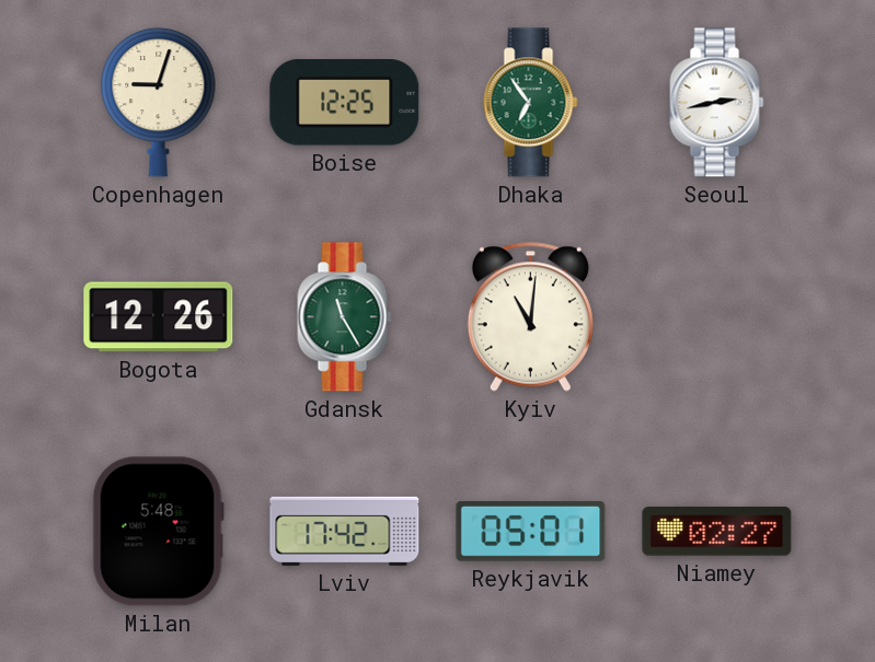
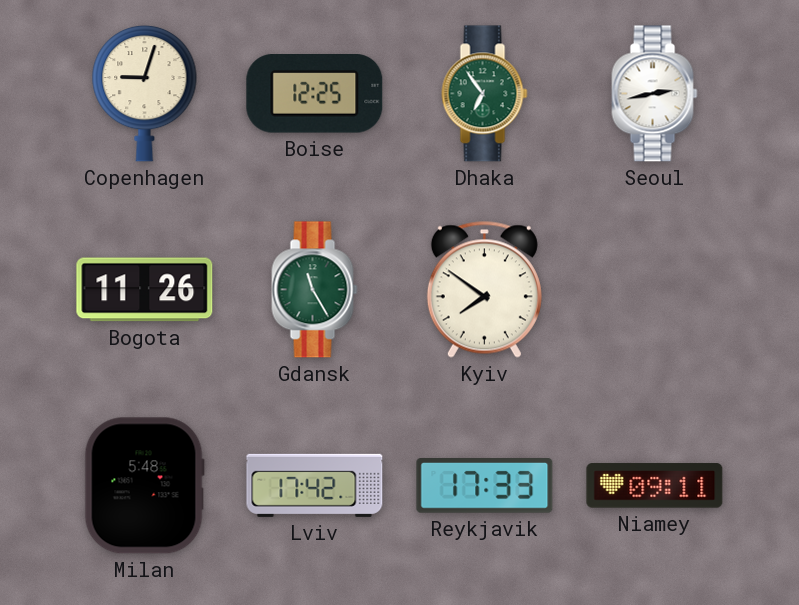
Bogota: 12:26 -> 11:26
Kyiv: 11:01 -> 7:51
Reykjavik: 05:01 -> 17:33
Niamey: 02:27 -> 09:11
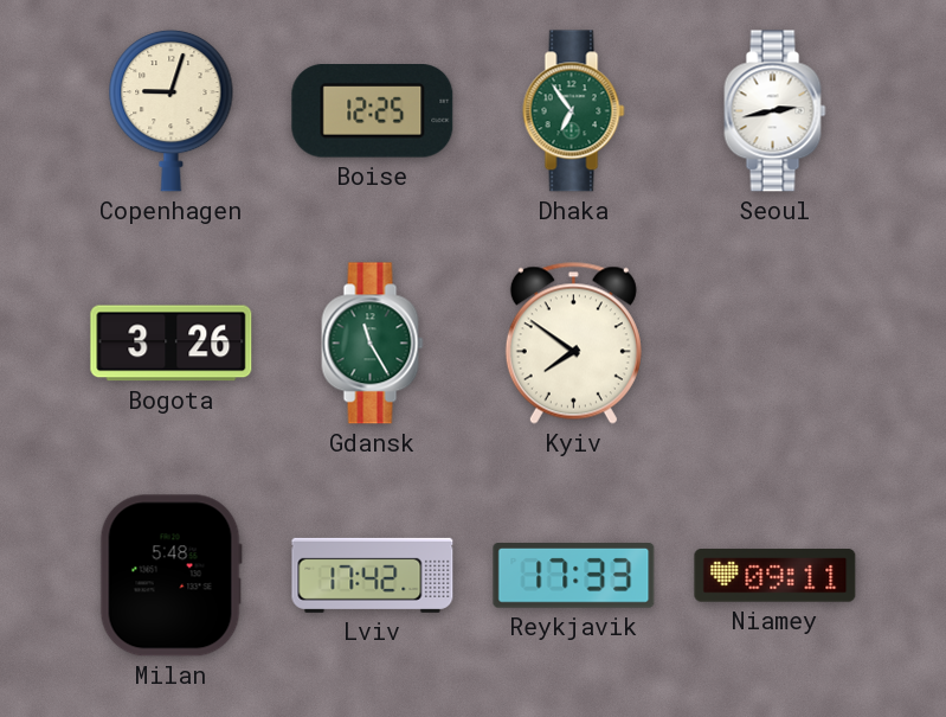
Bogota: 11:26 -> 3:26
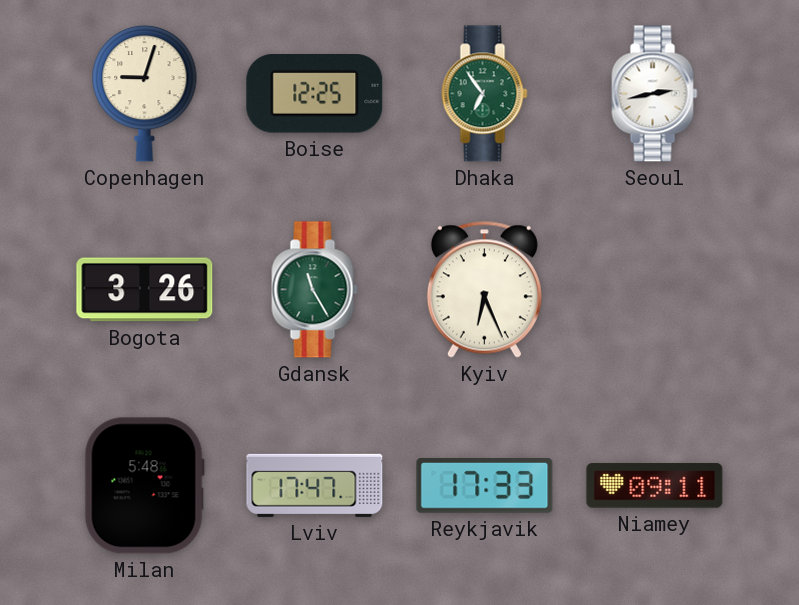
Kyiv: 7:51 -> 6:26
Lviv: 17:42 -> 17:47
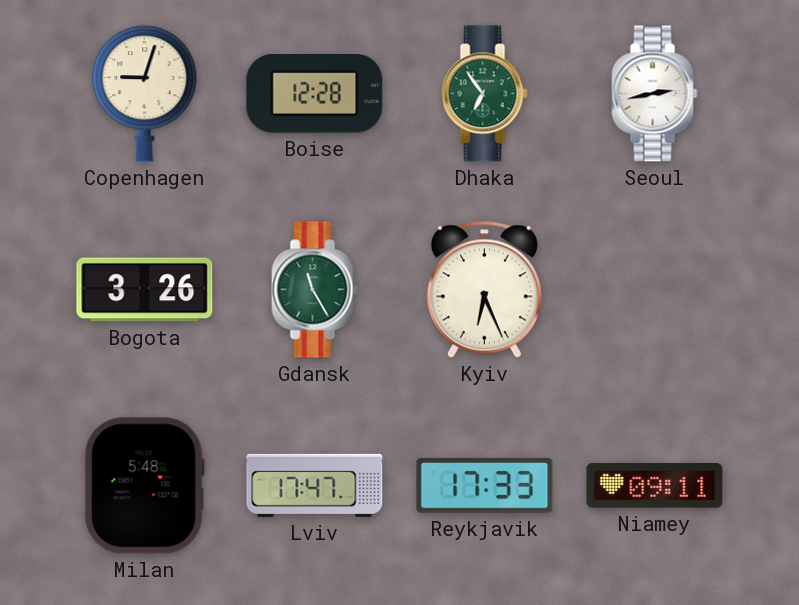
Boise: 12:25 -> 12:28
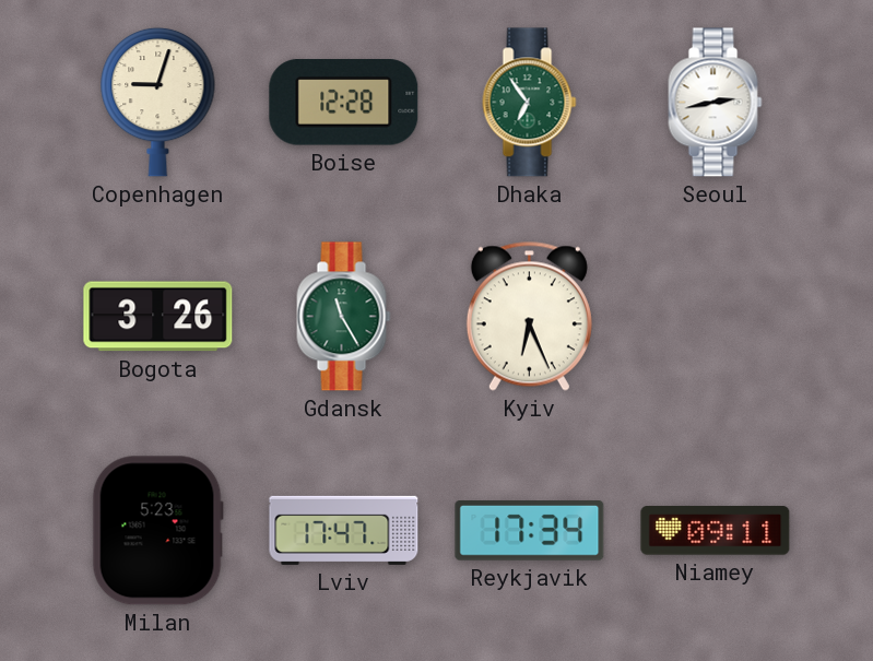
Milan: 5:48 -> 5:23
Reykjavik: 17:33 -> 17:34
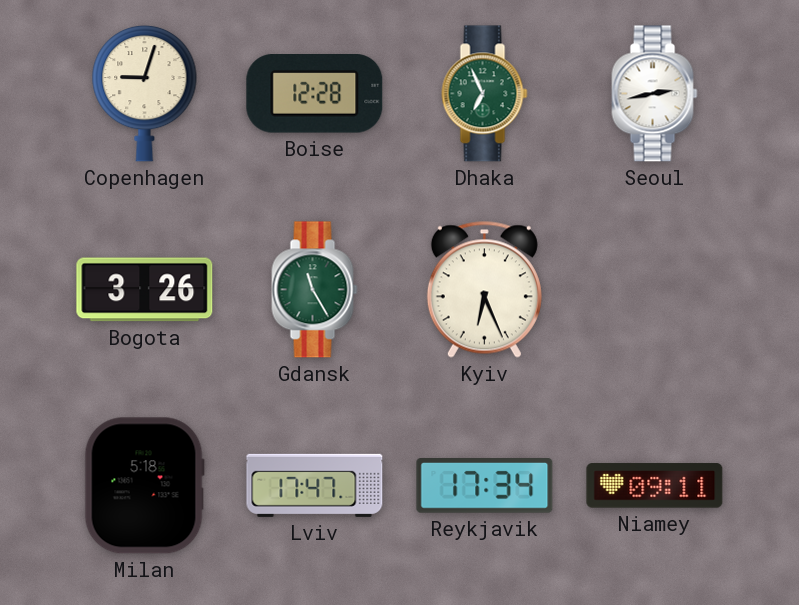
Dhaka: 6:54 -> 6:56
Milan: 5:23 -> 5:18
